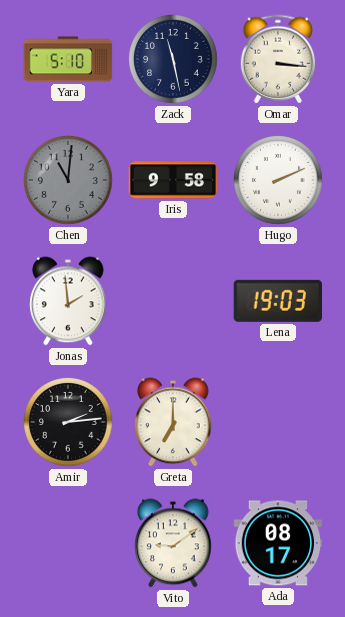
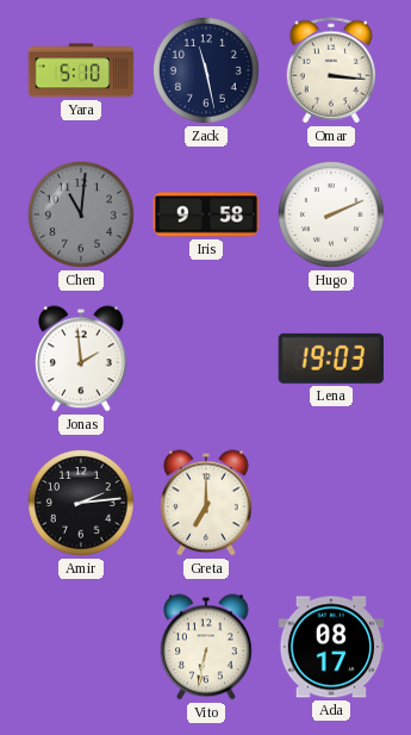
Vito: 9:09 -> 6:32
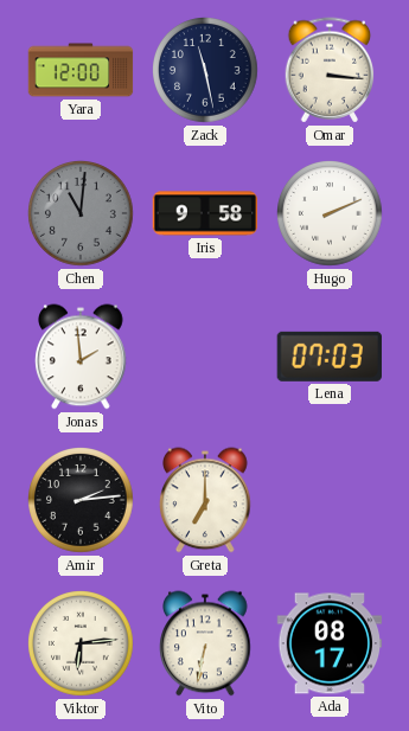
Yara: 5:10 -> 12:00
Lena: 19:03 -> 07:03
Viktor: none -> 6:14
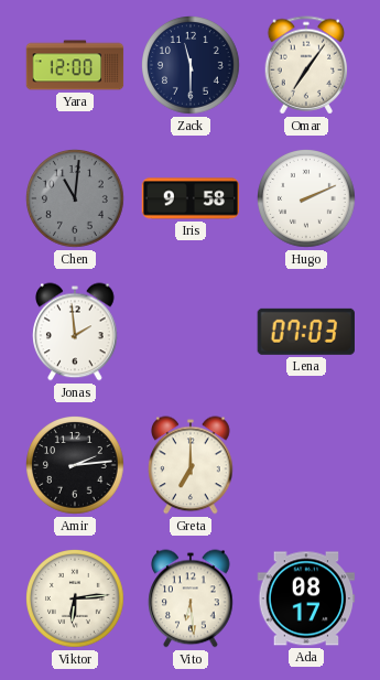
Zack: 11:28 -> 11:30
Omar: 3:16 -> 7:06
Vito: 6:32 -> 6:29
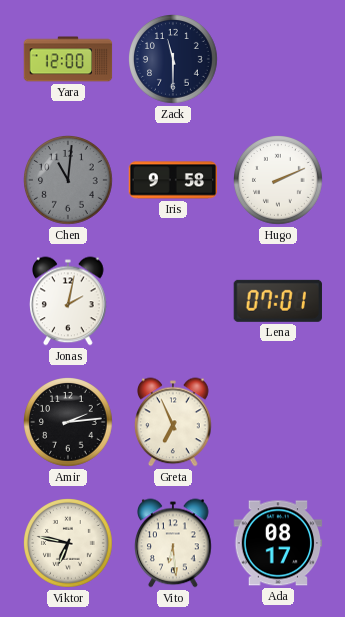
Omar: 7:06 -> none
Jonas: 1:59 -> 2:02
Lena: 07:03 -> 07:01
Greta: 7:00 -> 6:56
Viktor: 6:14 -> 6:47
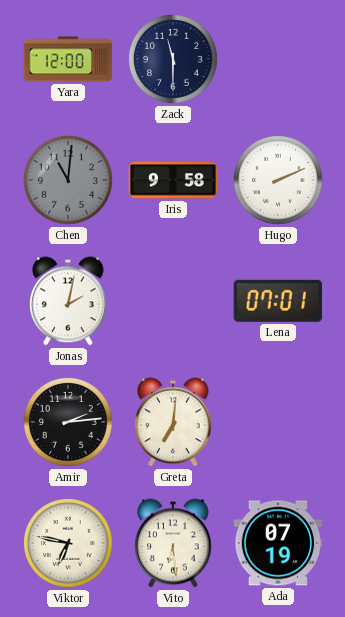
Greta: 6:56 -> 7:01
Ada: 08:17 -> 07:19
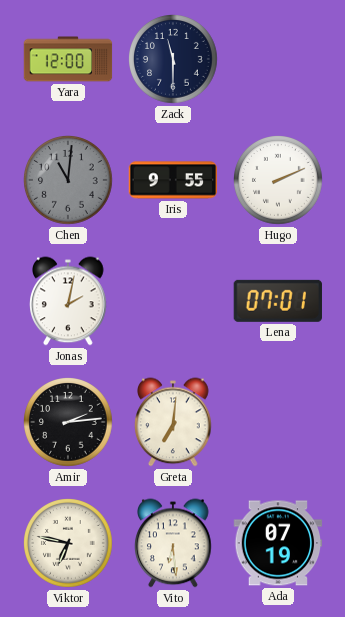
Iris: 9:58 -> 9:55
